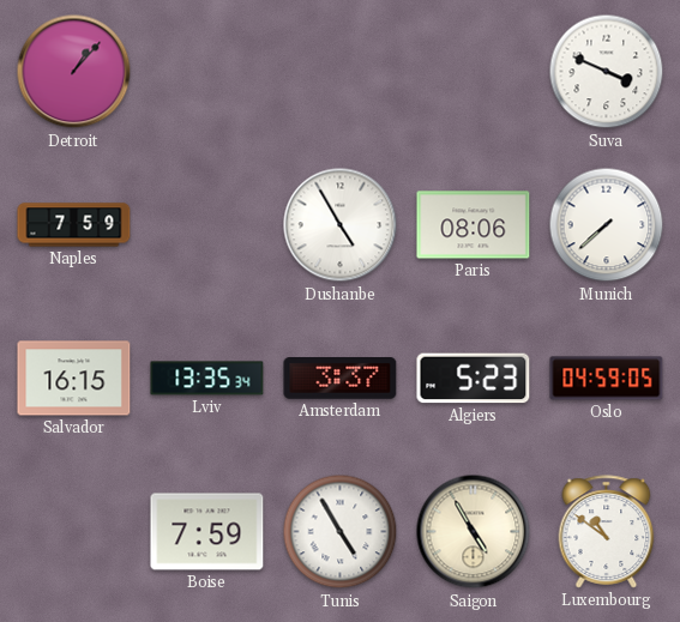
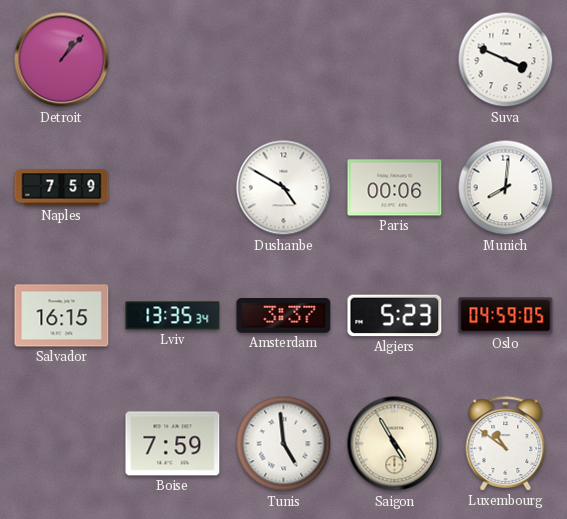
Dushanbe: 4:55 -> 4:50
Paris: 08:06 -> 00:06
Munich: 7:38 -> 8:01
Tunis: 4:55 -> 4:59
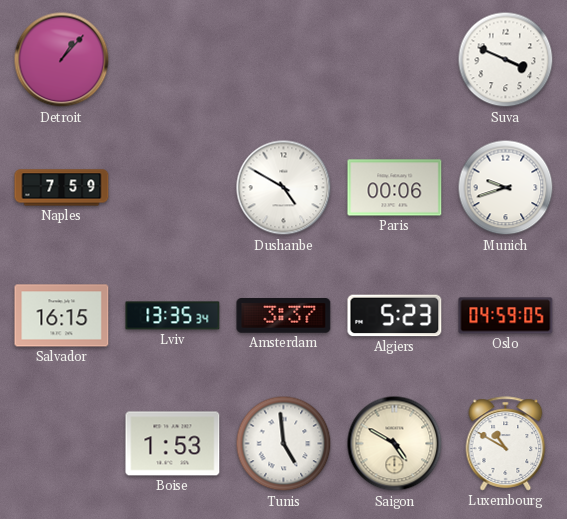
Munich: 8:01 -> 9:42
Boise: 7:59 -> 1:53
Saigon: 4:55 -> 4:50
Luxembourg: 10:51 -> 10:50
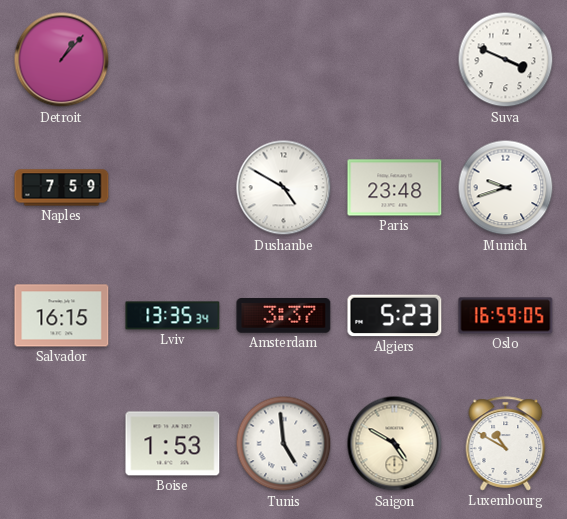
Paris: 00:06 -> 23:48
Oslo: 04:59 -> 16:59
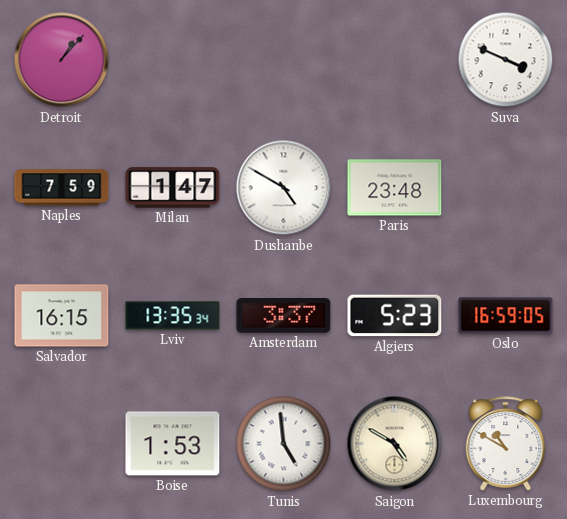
Milan: none -> 1:47
Munich: 9:42 -> none
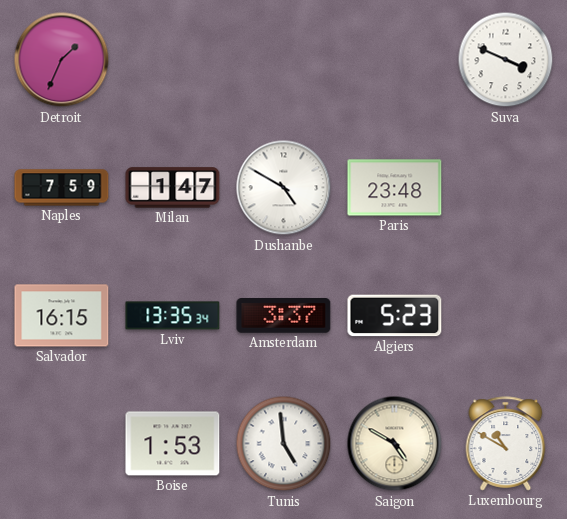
Detroit: 1:07 -> 1:34
Oslo: 16:59 -> none
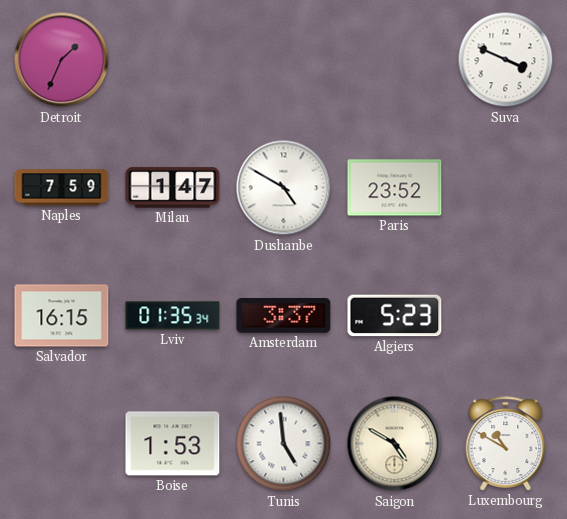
Paris: 23:48 -> 23:52
Lviv: 13:35 -> 01:35
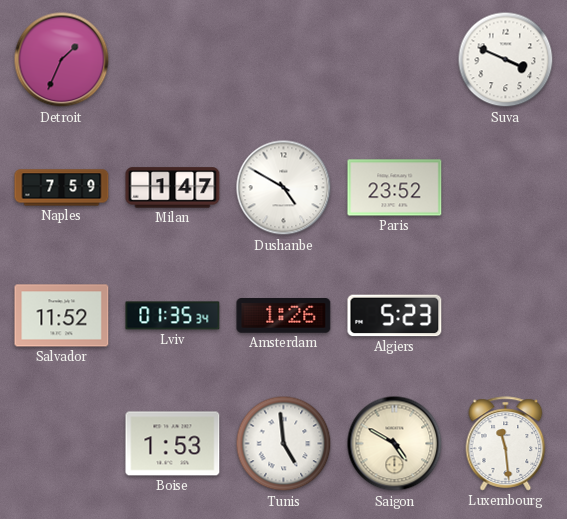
Salvador: 16:15 -> 11:52
Amsterdam: 3:37 -> 1:26
Luxembourg: 10:50 -> 11:29
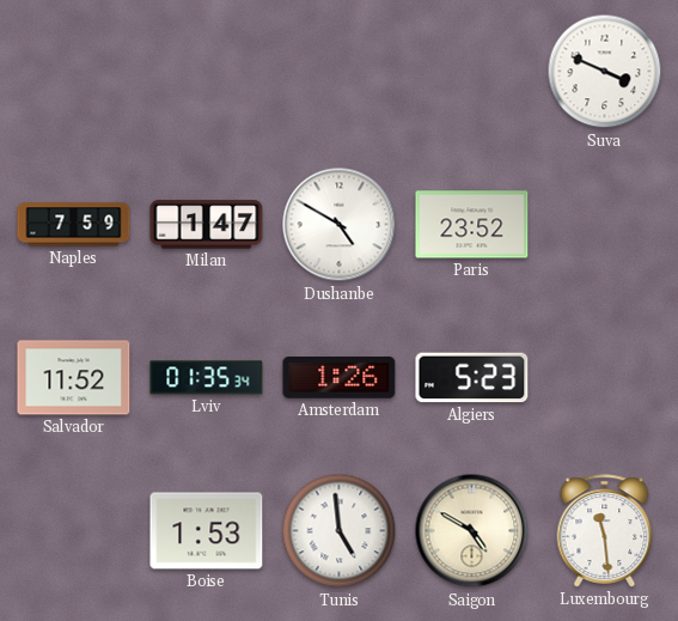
Detroit: 1:34 -> none
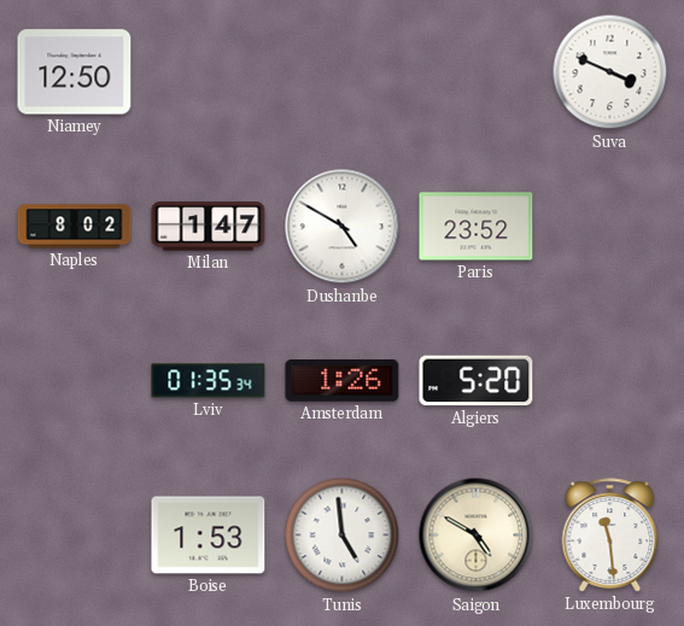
Niamey: none -> 12:50
Naples: 7:59 -> 8:02
Salvador: 11:52 -> none
Algiers: 5:23 -> 5:20
